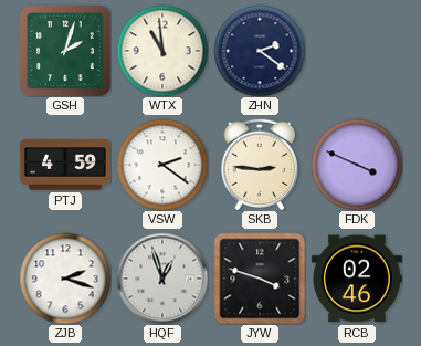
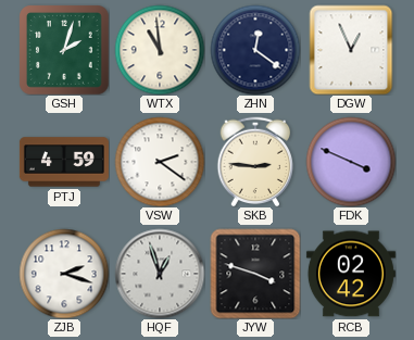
ZHN: 2:21 -> 12:21
DGW: none -> 12:56
RCB: 02:46 -> 02:42
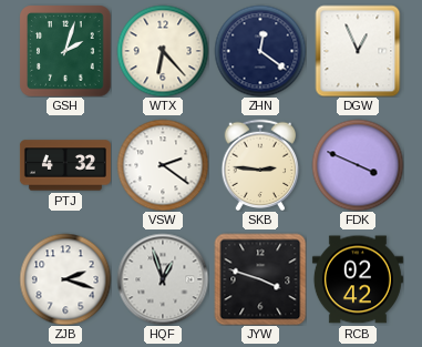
WTX: 10:59 -> 6:23
PTJ: 4:59 -> 4:32
